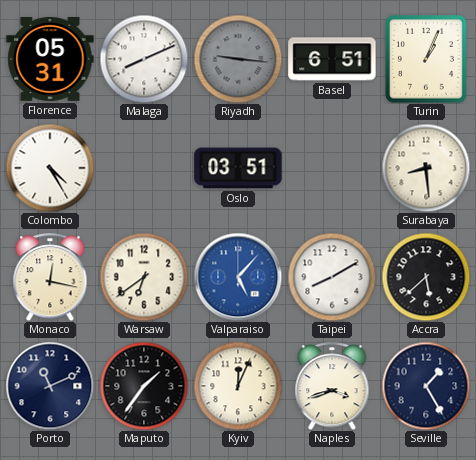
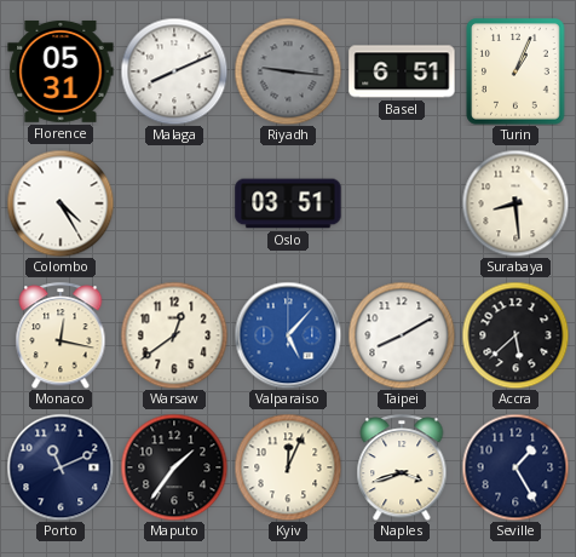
Warsaw: 6:39 -> 12:39
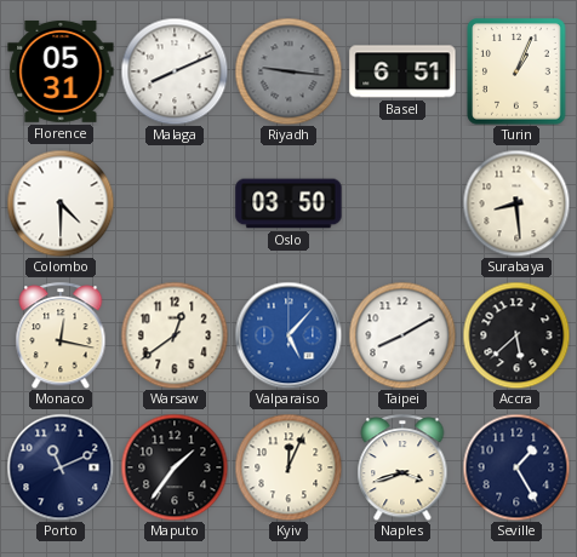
Colombo: 4:25 -> 4:30
Oslo: 03:51 -> 03:50
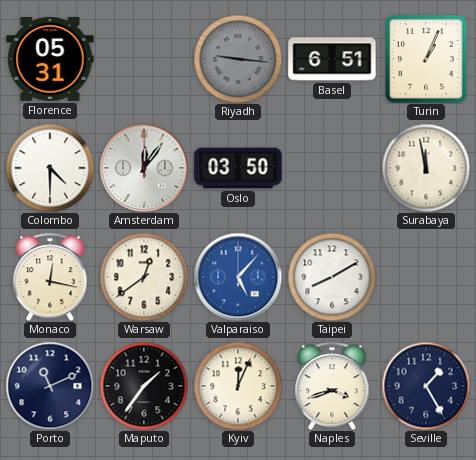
Malaga: 8:11 -> none
Amsterdam: none -> 12:06
Surabaya: 8:29 -> 11:58
Accra: 5:38 -> none
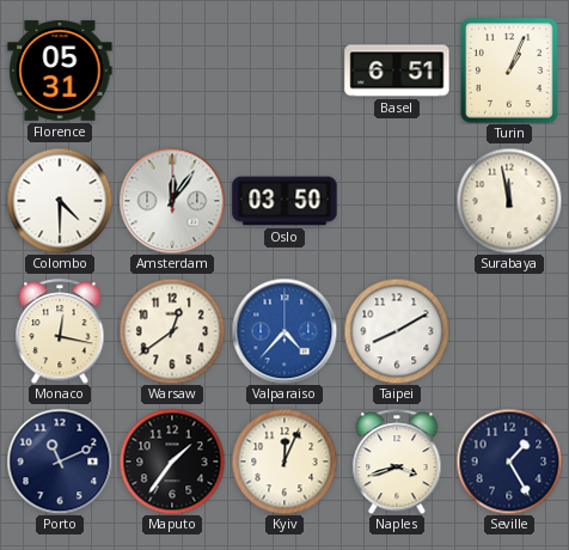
Riyadh: 9:16 -> none
Valparaiso: 5:07 -> 4:37
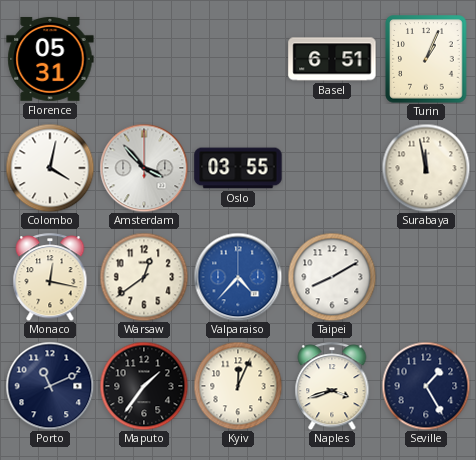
Colombo: 4:30 -> 4:02
Amsterdam: 12:06 -> 3:53
Oslo: 03:50 -> 03:55
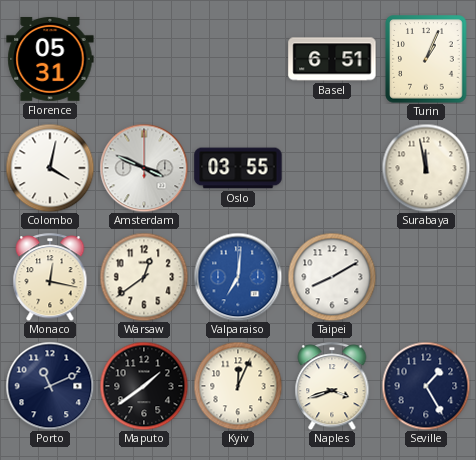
Amsterdam: 3:53 -> 3:49
Valparaiso: 4:37 -> 7:01
Maputo: 1:36 -> 1:39
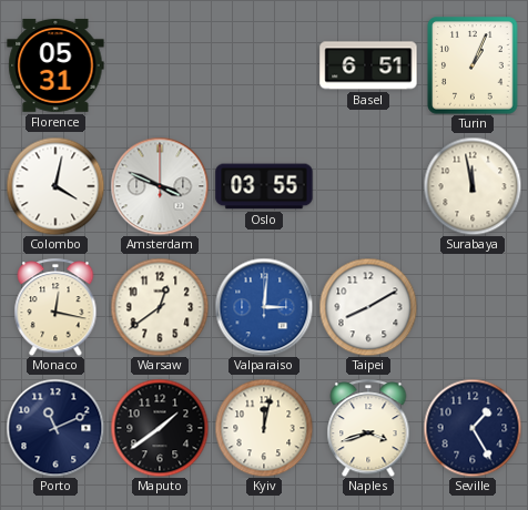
Valparaiso: 7:01 -> 3:01
Kyiv: 12:04 -> 12:02
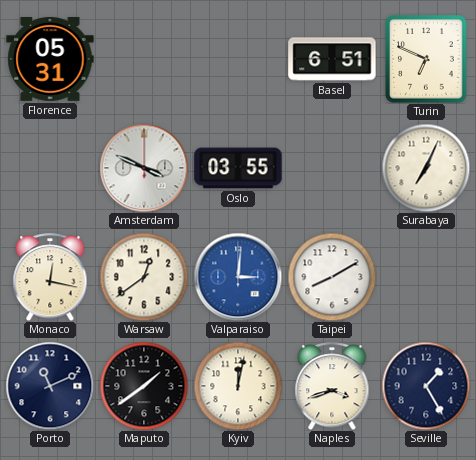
Turin: 1:04 -> 6:49
Colombo: 4:02 -> none
Surabaya: 11:58 -> 7:04
